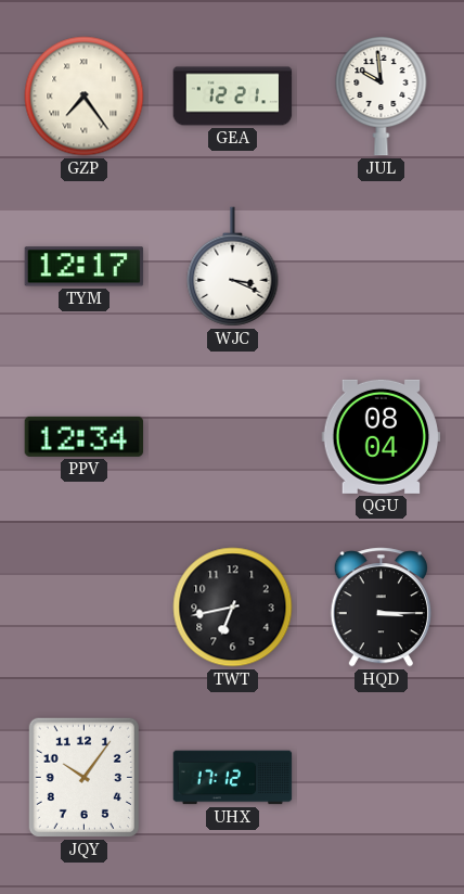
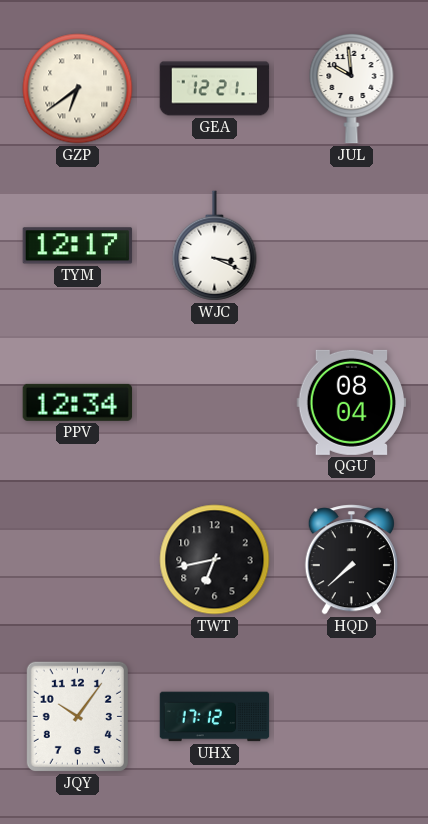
GZP: 7:24 -> 6:39
HQD: 3:15 -> 7:38
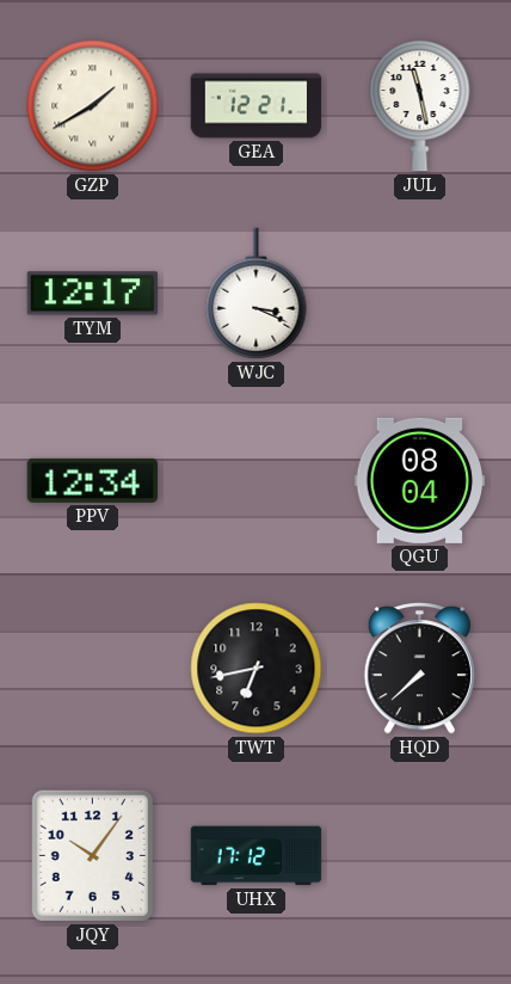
GZP: 6:39 -> 1:40
JUL: 9:59 -> 11:28
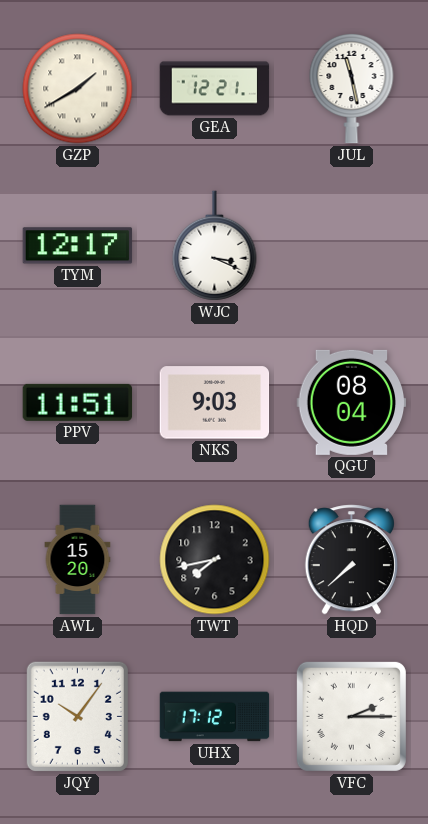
PPV: 12:34 -> 11:51
NKS: none -> 9:03
AWL: none -> 15:20
TWT: 6:43 -> 7:43
VFC: none -> 2:15
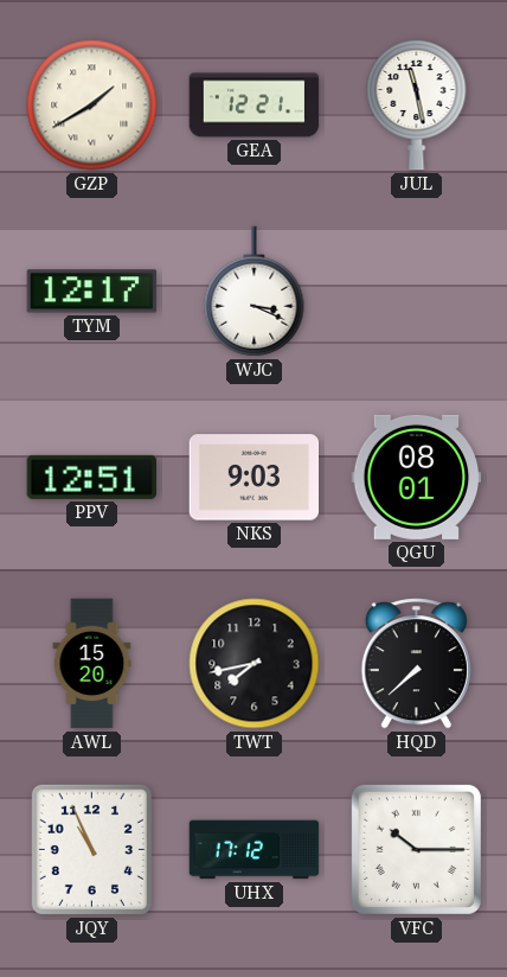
PPV: 11:51 -> 12:51
QGU: 08:04 -> 08:01
JQY: 10:06 -> 10:56
VFC: 2:15 -> 10:15
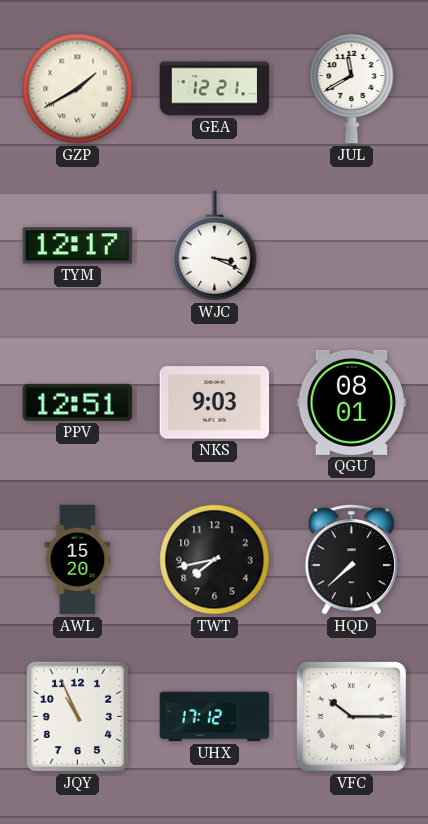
JUL: 11:28 -> 11:40
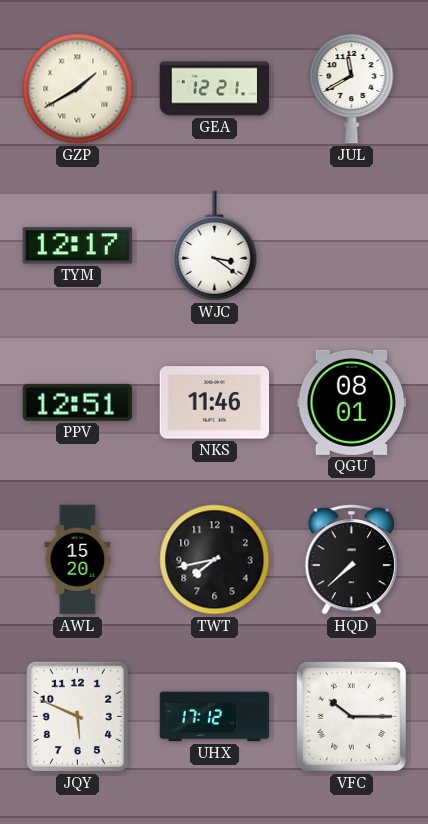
WJC: 3:19 -> 3:21
NKS: 9:03 -> 11:46
JQY: 10:56 -> 5:49
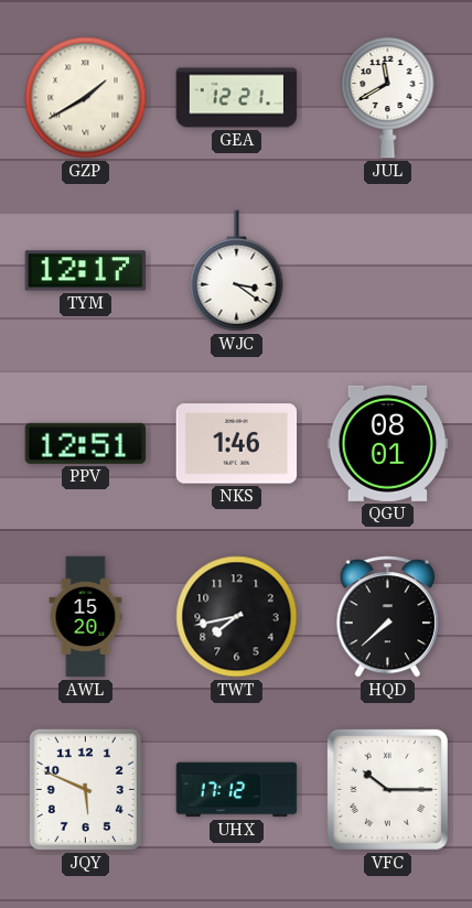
NKS: 11:46 -> 1:46
